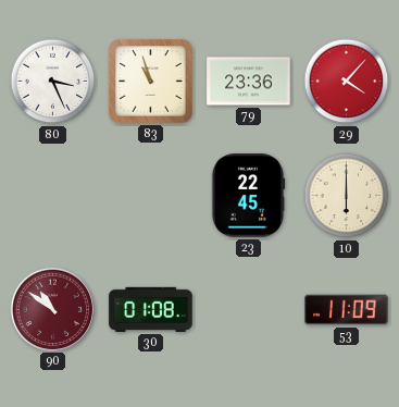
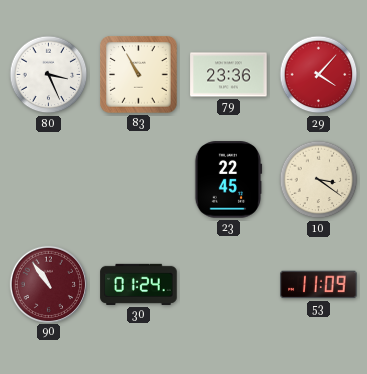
83: 10:57 -> 10:55
10: 6:00 -> 3:21
90: 10:51 -> 10:54
30: 01:08 -> 01:24
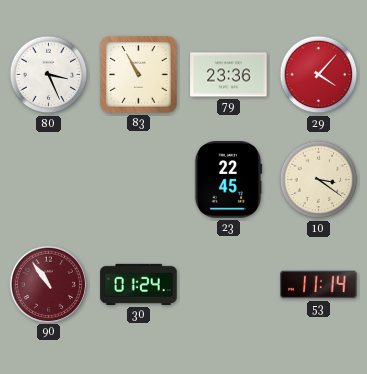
53: 11:09 -> 11:14
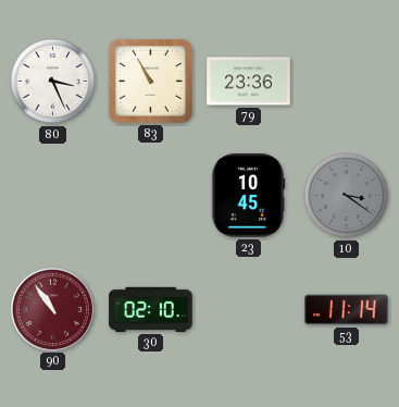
29: 4:07 -> none
23: 22:45 -> 10:45
10 dial: cream -> grey
30: 01:24 -> 02:10
